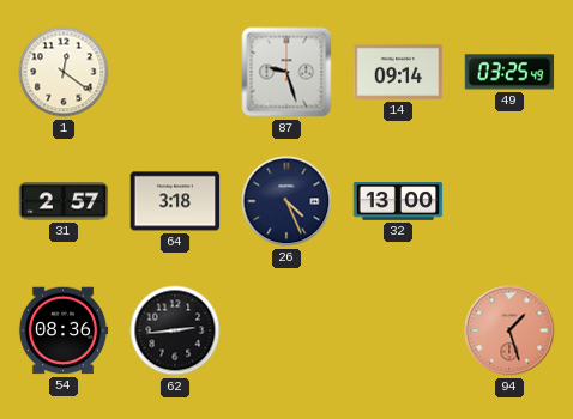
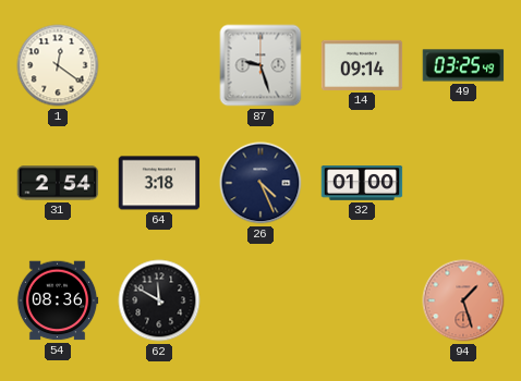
31: 2:57 -> 2:54
32: 13:00 -> 01:00
62: 2:44 -> 11:50
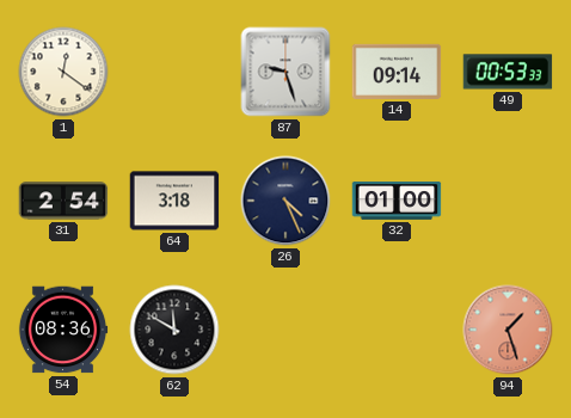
49: 03:25 -> 00:53
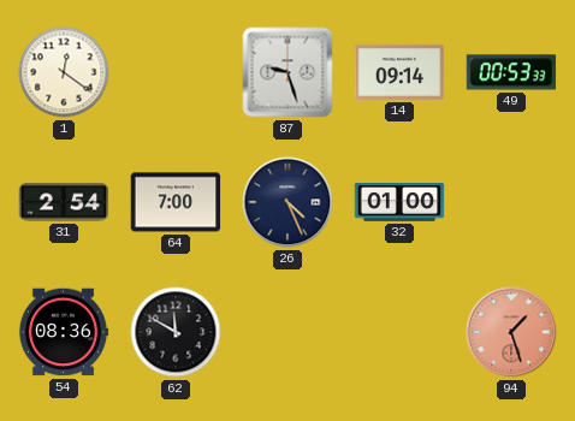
64: 3:18 -> 7:00
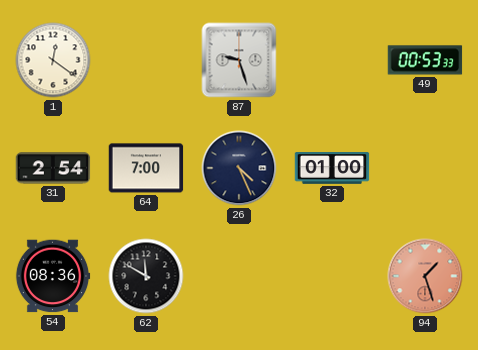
14: 09:14 -> none
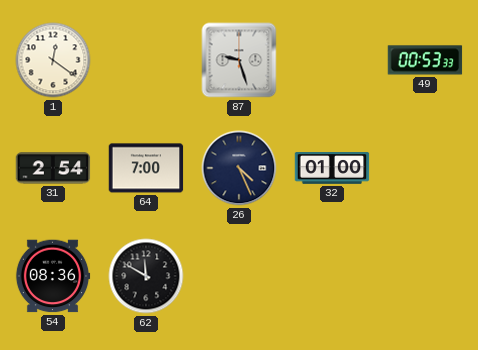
94: 1:27 -> none
